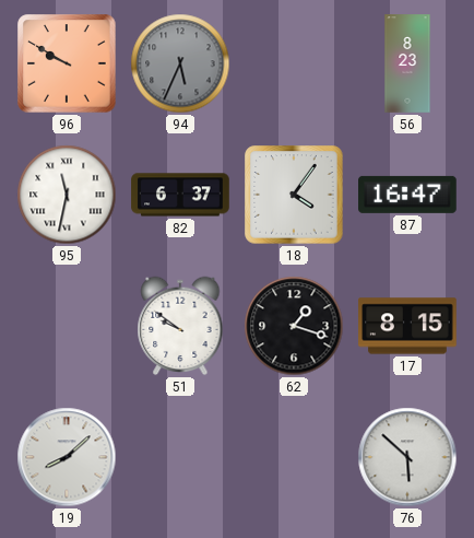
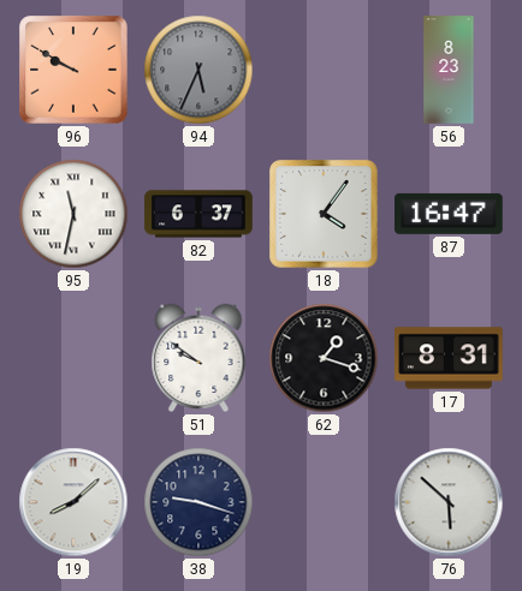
17: 8:15 -> 8:31
38: none -> 9:18
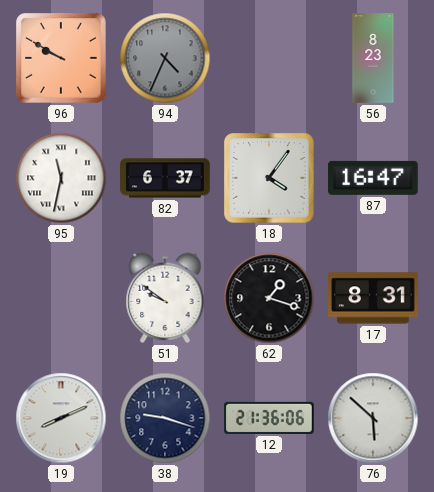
94: 5:34 -> 4:34
19: 8:08 -> 8:11
12: none -> 21:36
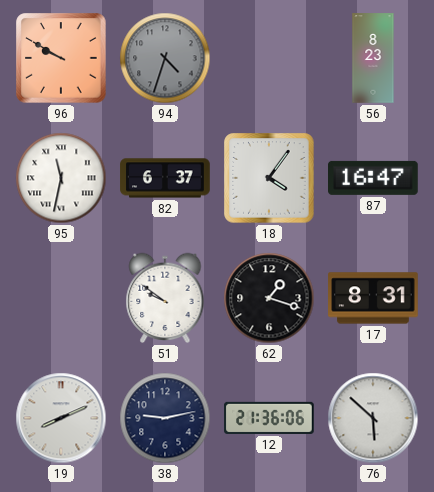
94: 4:34 -> 4:33
38: 9:18 -> 9:13
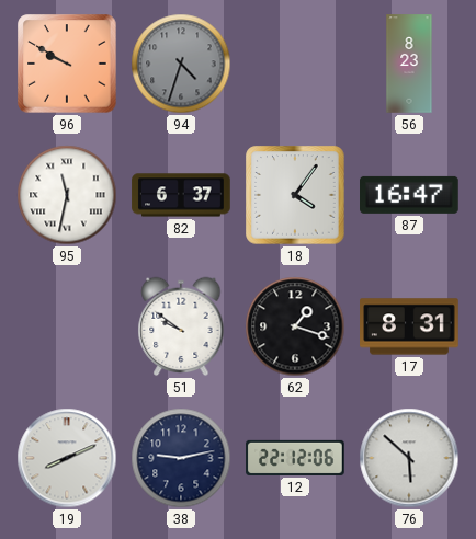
12: 21:36 -> 22:12
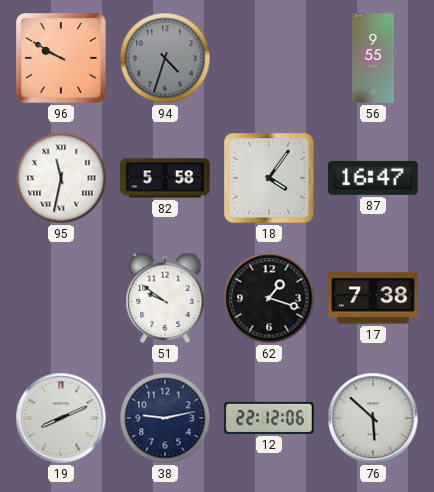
56: 8:23 -> 9:55
82: 6:37 -> 5:58
17: 8:31 -> 7:38
